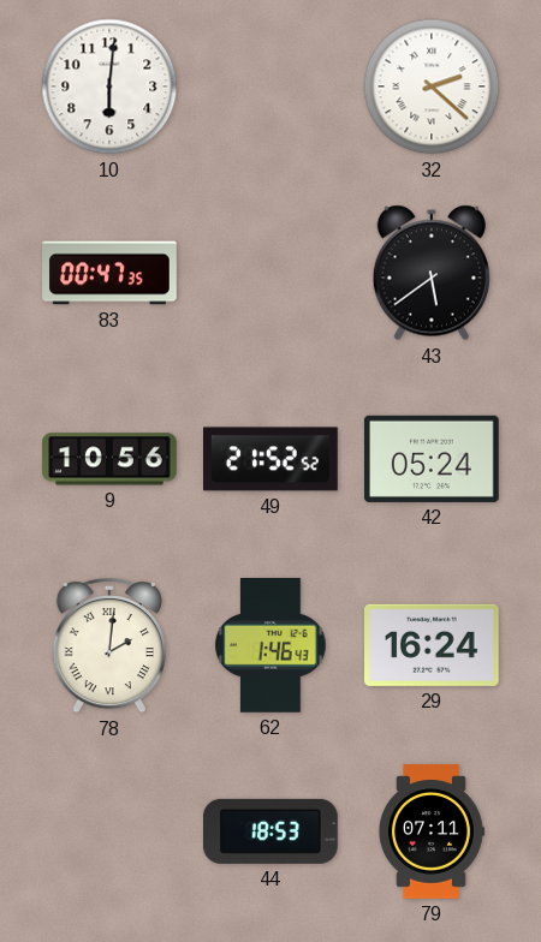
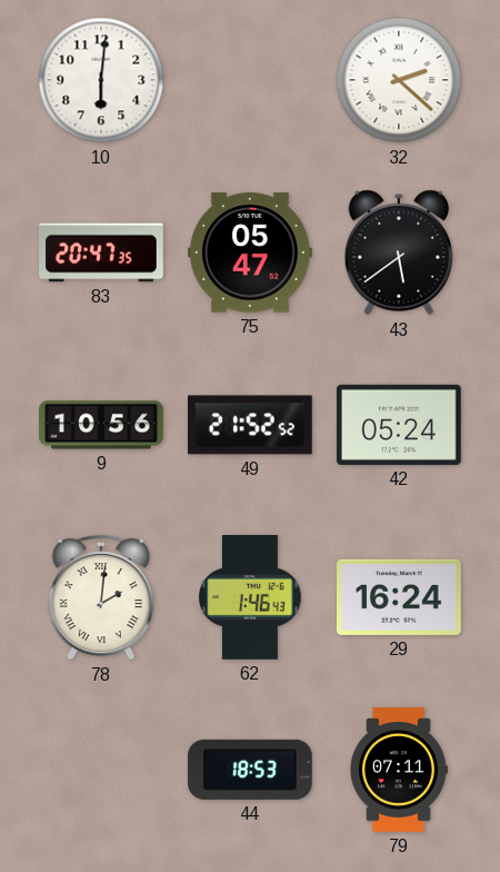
83: 00:47 -> 20:47
75: none -> 05:47
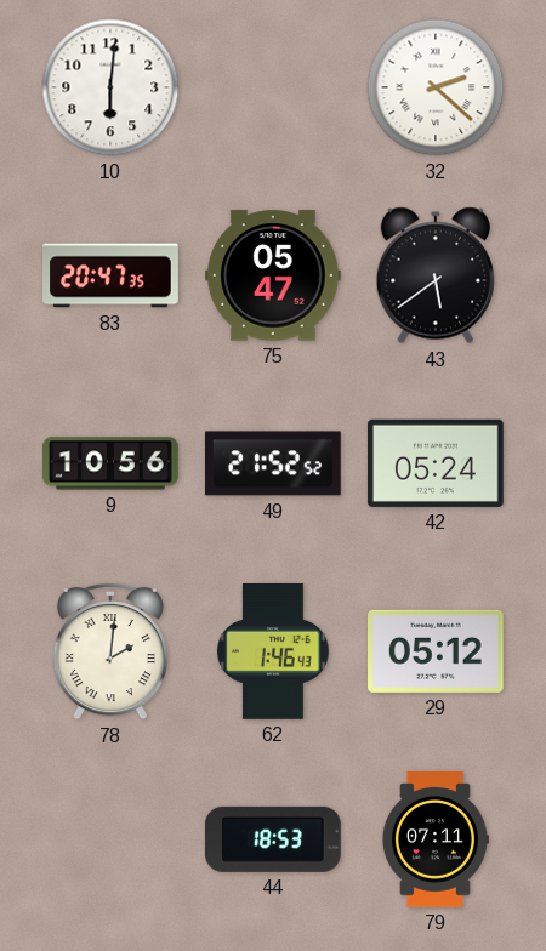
29: 16:24 -> 05:12
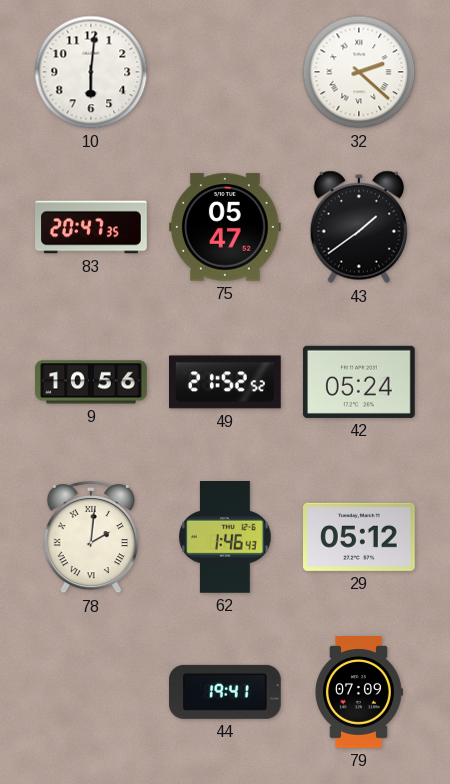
43: 5:39 -> 1:39
44: 18:53 -> 19:41
79: 07:11 -> 07:09
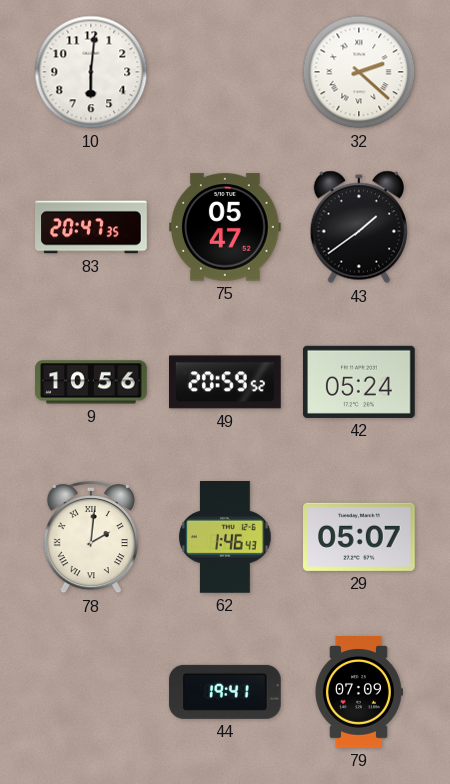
49: 21:52 -> 20:59
29: 05:12 -> 05:07
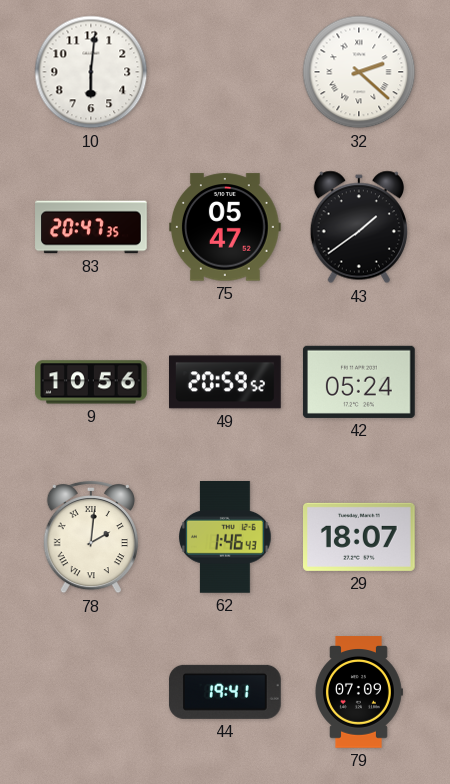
29: 05:07 -> 18:07
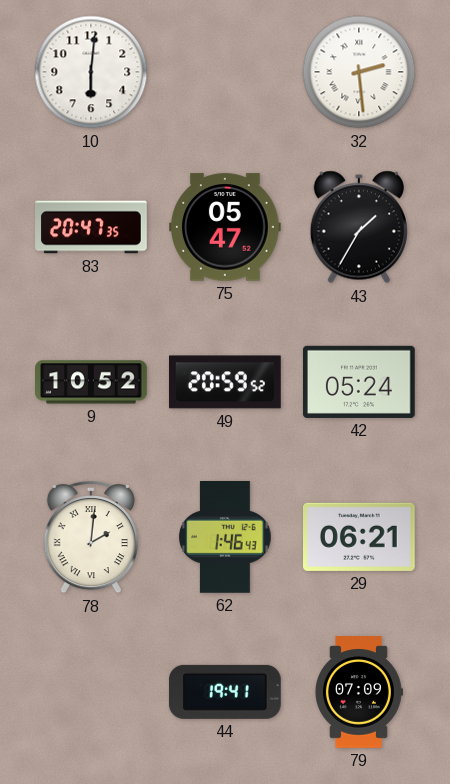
32: 2:22 -> 2:29
43: 1:39 -> 1:35
9: 10:56 -> 10:52
29: 18:07 -> 06:21
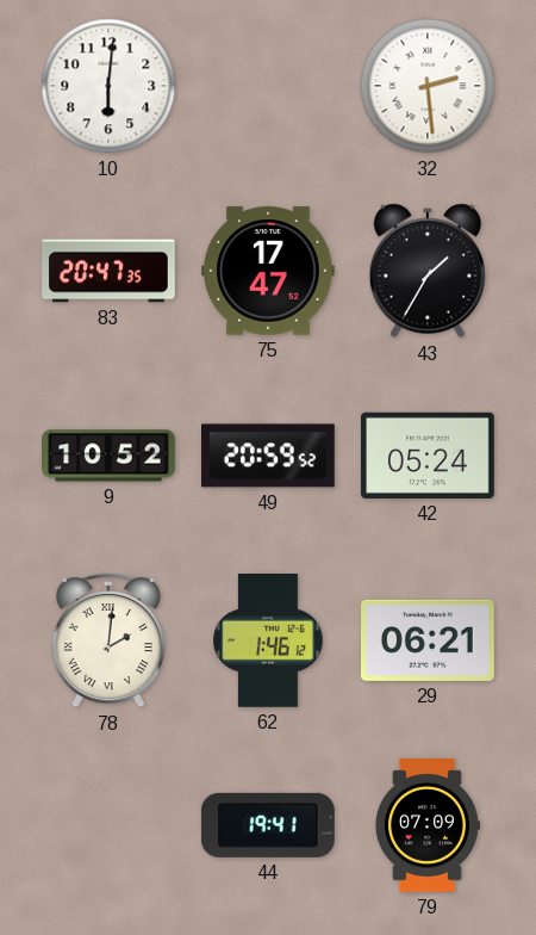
75: 05:47 -> 17:47
62: 1:46:43 -> 1:46:12
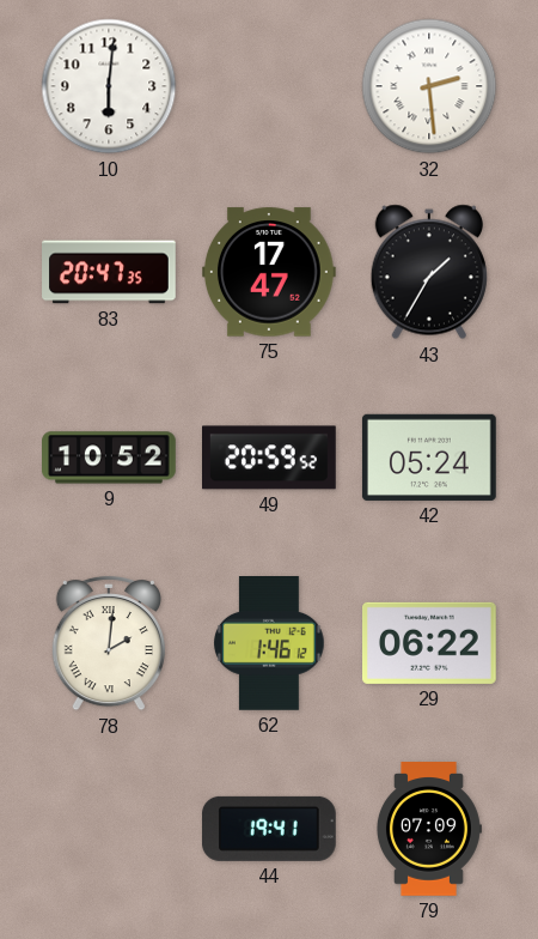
29: 06:21 -> 06:22
